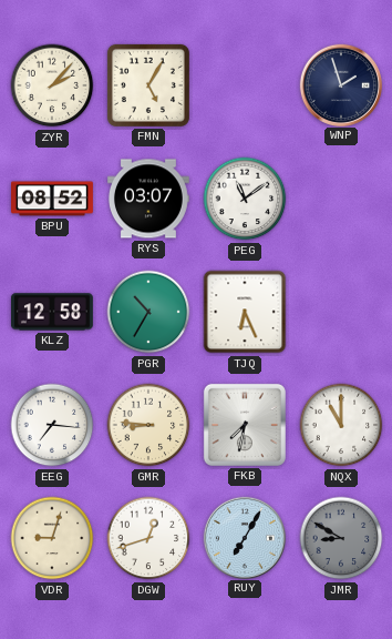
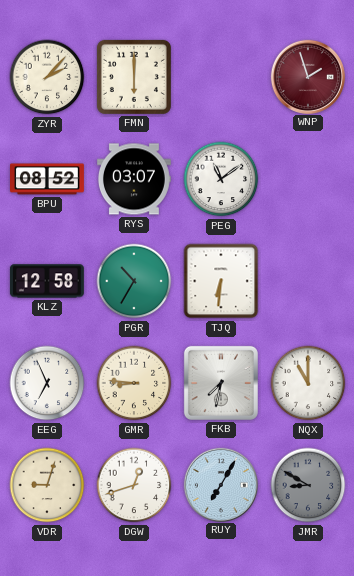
FMN: 5:05 -> 6:00
WNP dial: navy -> burgundy
TJQ: 6:26 -> 6:31
EEG: 7:16 -> 6:56
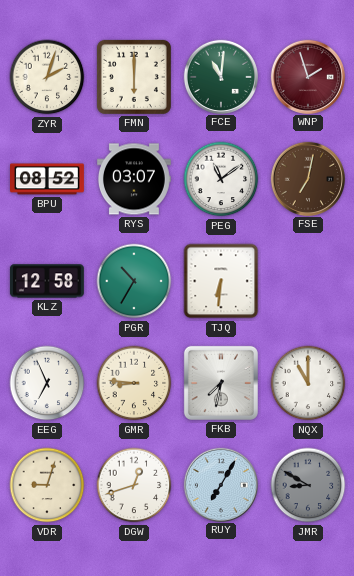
ZYR: 2:07 -> 2:03
FCE: none -> 11:01
FSE: none -> 7:02
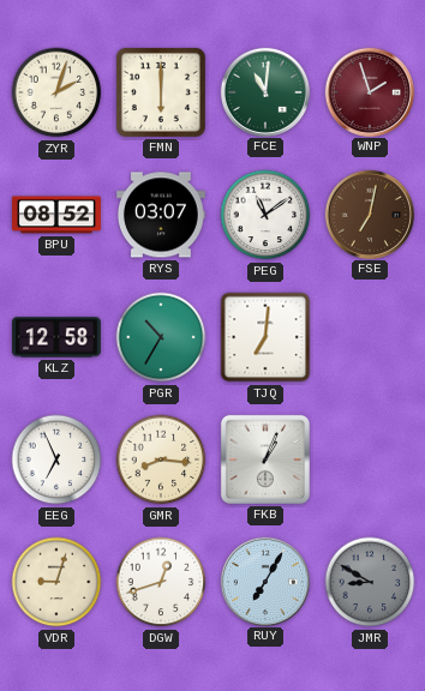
TJQ: 6:31 -> 7:01
GMR: 8:46 -> 8:16
FKB: 7:32 -> 1:04
NQX: 11:00 -> none
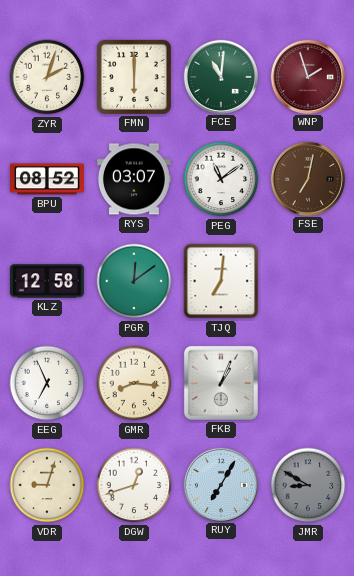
PGR: 10:35 -> 12:09
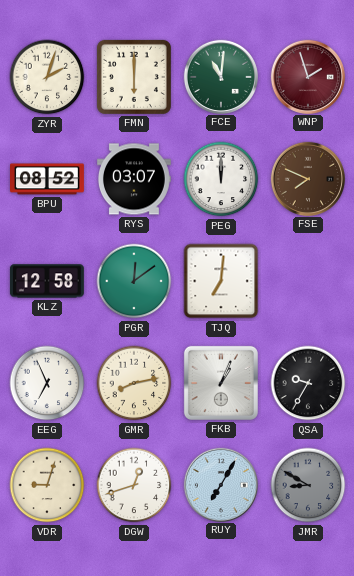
PEG: 11:09 -> 12:00
FSE: 7:02 -> 7:49
GMR: 8:16 -> 8:13
QSA: none -> 9:35
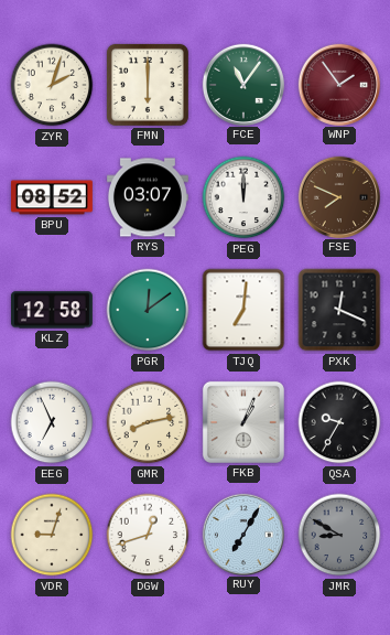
FCE: 11:01 -> 11:06
WNP: 1:57 -> 1:54
PXK: none -> 12:19
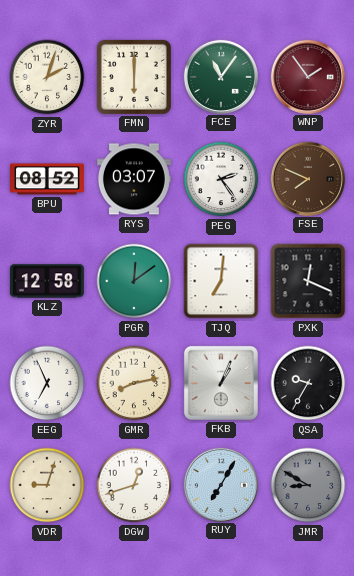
PEG: 12:00 -> 2:24
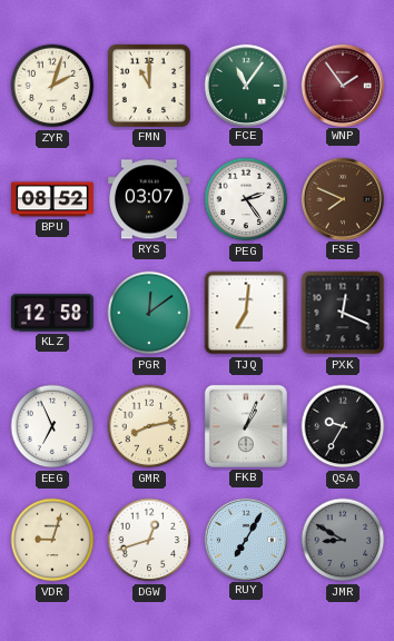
FMN: 6:00 -> 11:00
